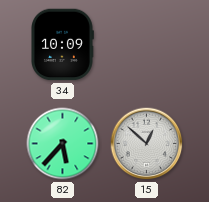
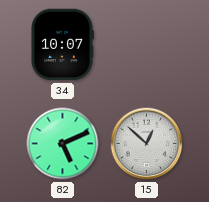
34: 10:09 -> 10:07
82: 5:37 -> 5:11
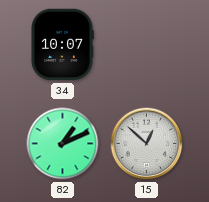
82: 5:11 -> 1:11
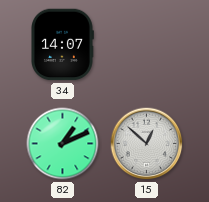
34: 10:07 -> 14:07
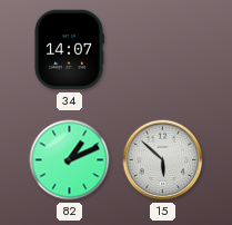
15: 12:52 -> 5:52
